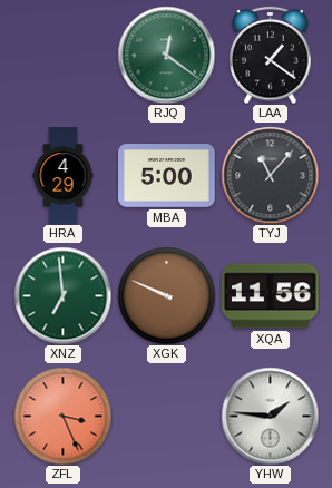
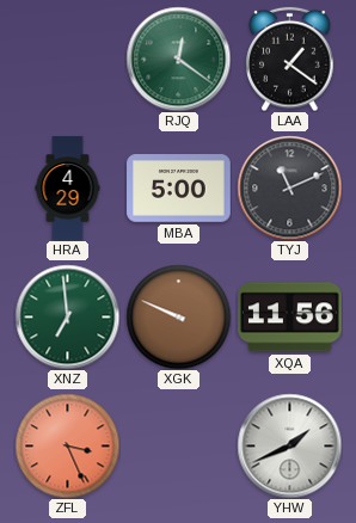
TYJ: 11:07 -> 11:11
YHW: 1:46 -> 1:41
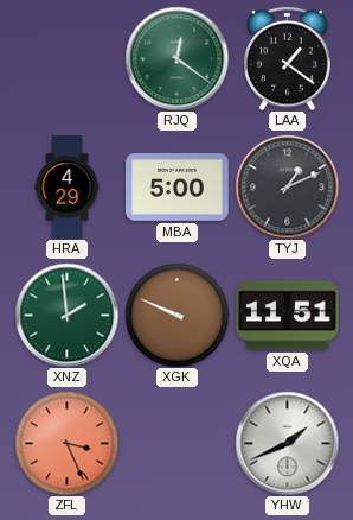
TYJ: 11:11 -> 1:11
XNZ: 6:59 -> 1:59
XQA: 11:56 -> 11:51
